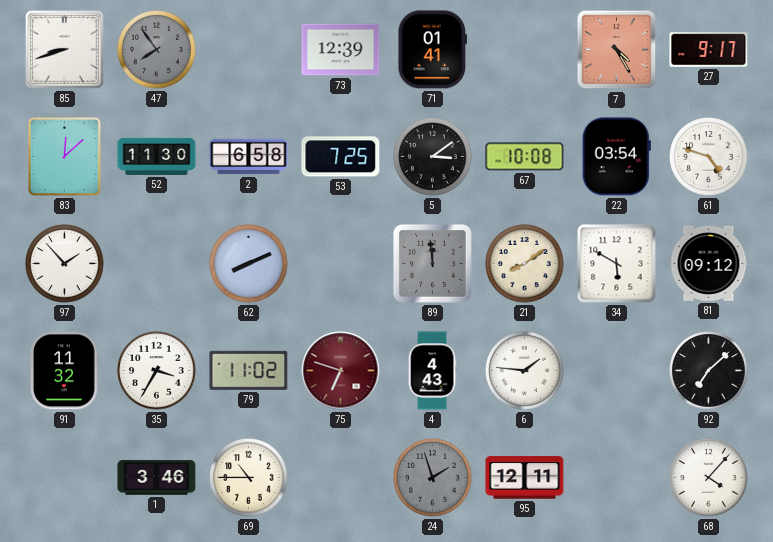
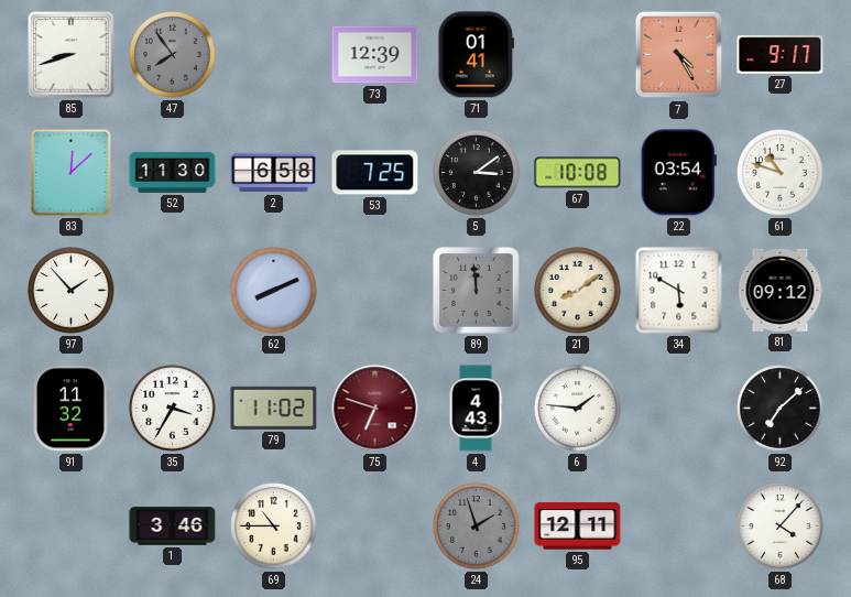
61: 4:48 -> 10:48
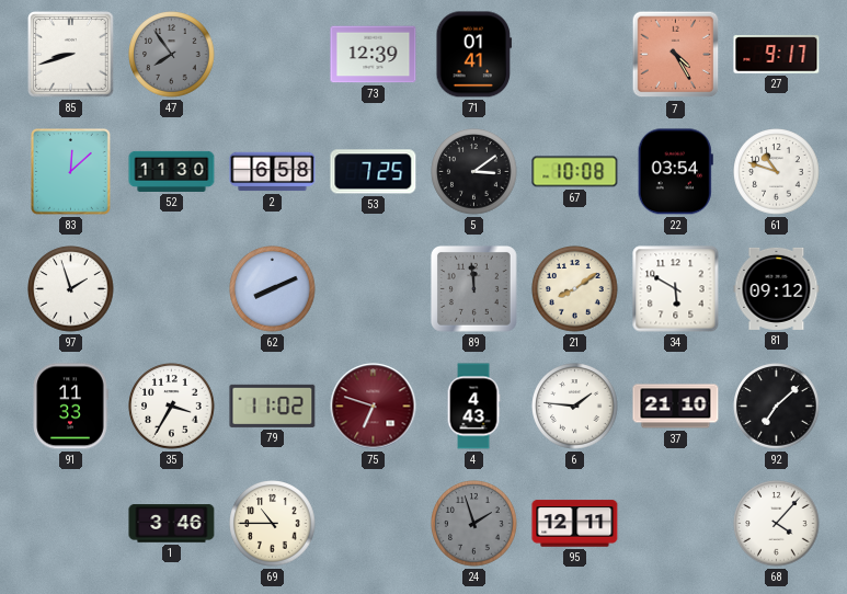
97: 1:53 -> 1:57
91: 11:32 -> 11:33
37: none -> 21:10
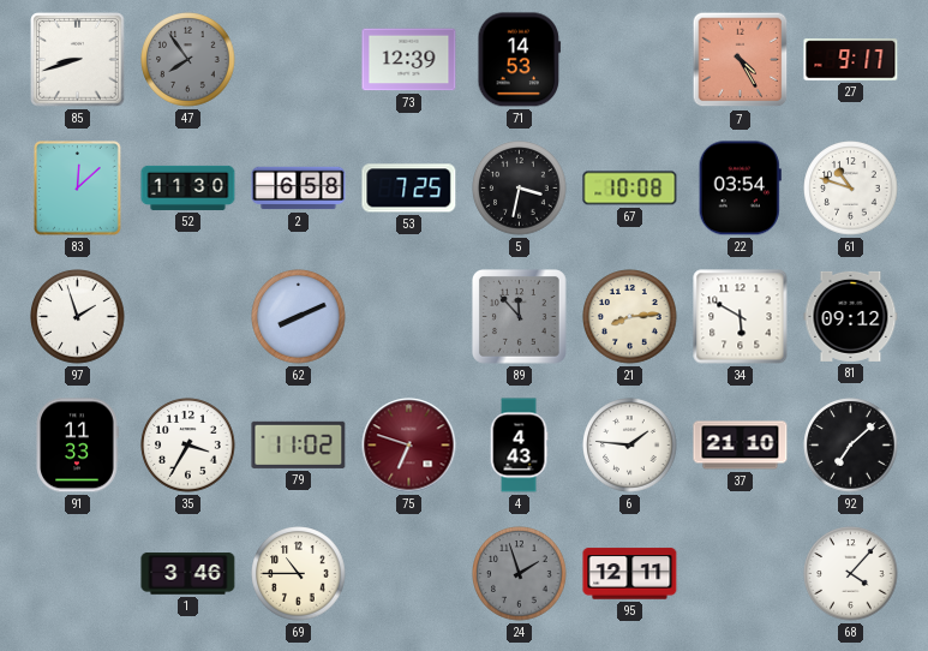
71: 01:41 -> 14:53
5: 3:09 -> 3:32
89: 11:59 -> 11:53
21: 8:09 -> 8:14
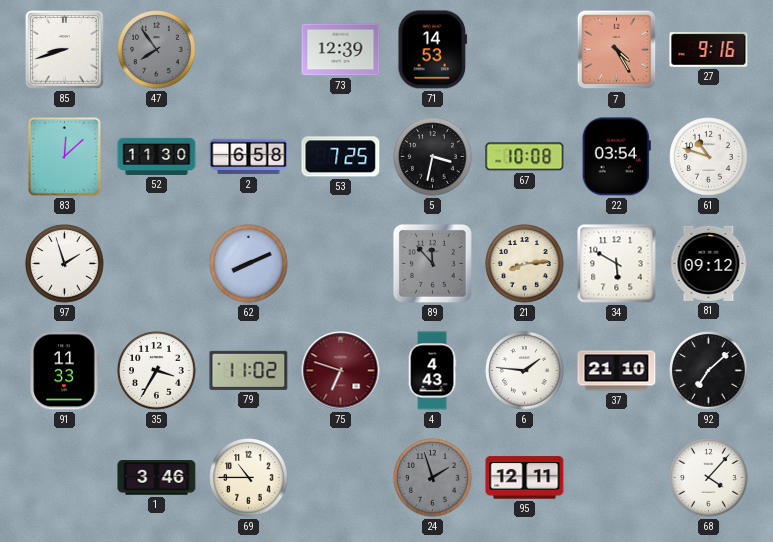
27: 9:17 -> 9:16
